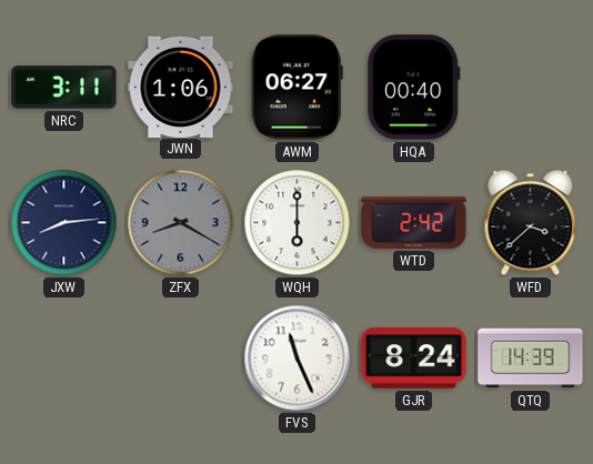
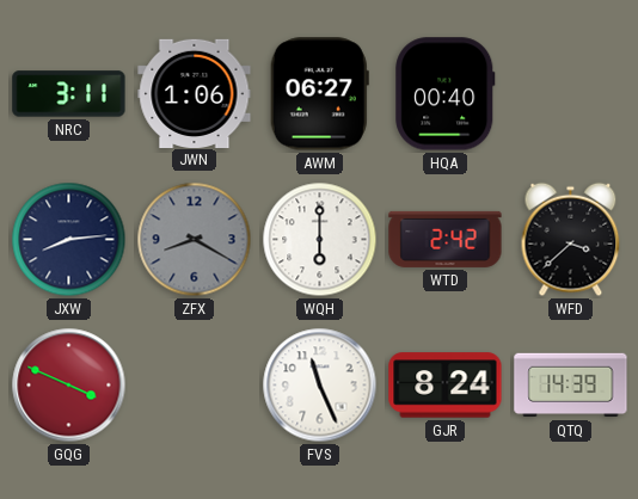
GQG: none -> 3:49
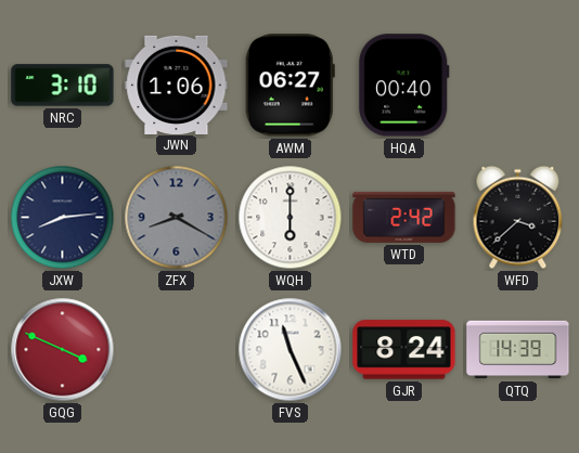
NRC: 3:11 -> 3:10
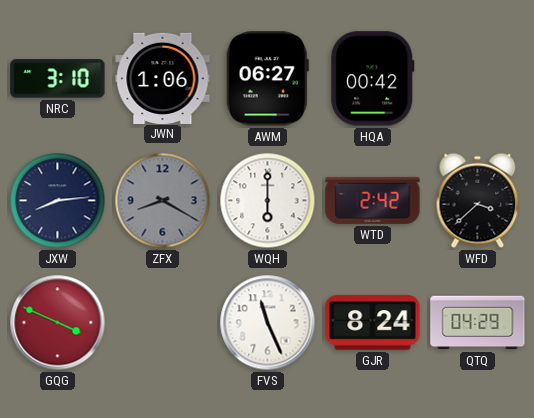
HQA: 00:40 -> 00:42
QTQ: 14:39 -> 04:29
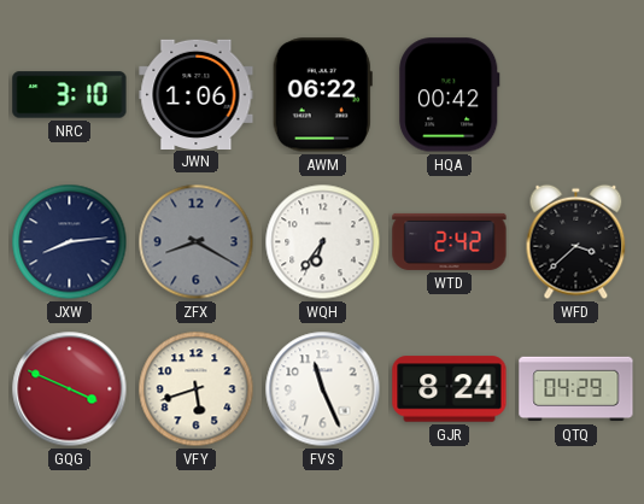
AWM: 06:27 -> 06:22
WQH: 6:00 -> 6:36
VFY: none -> 5:42
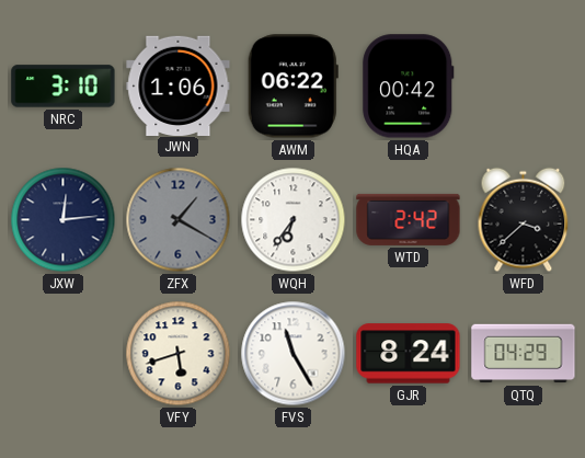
JXW: 8:14 -> 12:14
ZFX: 8:20 -> 1:20
GQG: 3:49 -> none
FVS: 11:26 -> 11:25
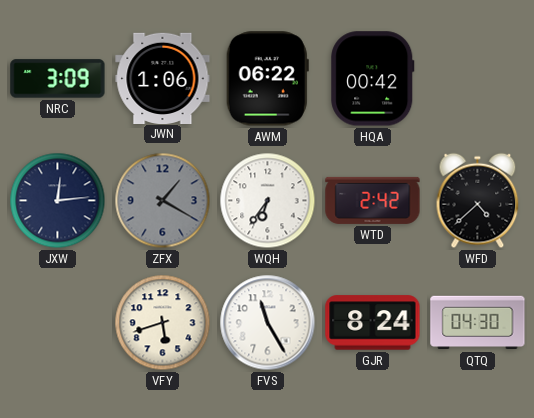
NRC: 3:10 -> 3:09
WFD: 3:38 -> 4:38
QTQ: 04:29 -> 04:30
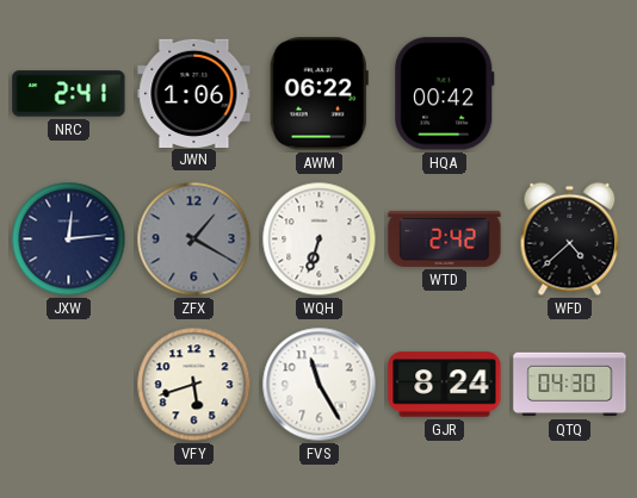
NRC: 3:09 -> 2:41
WQH: 6:36 -> 6:33
